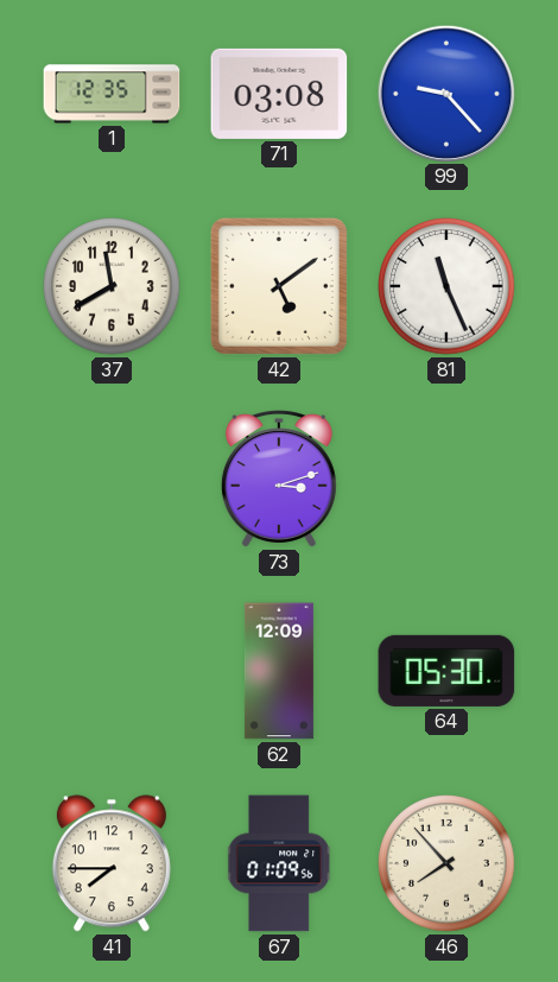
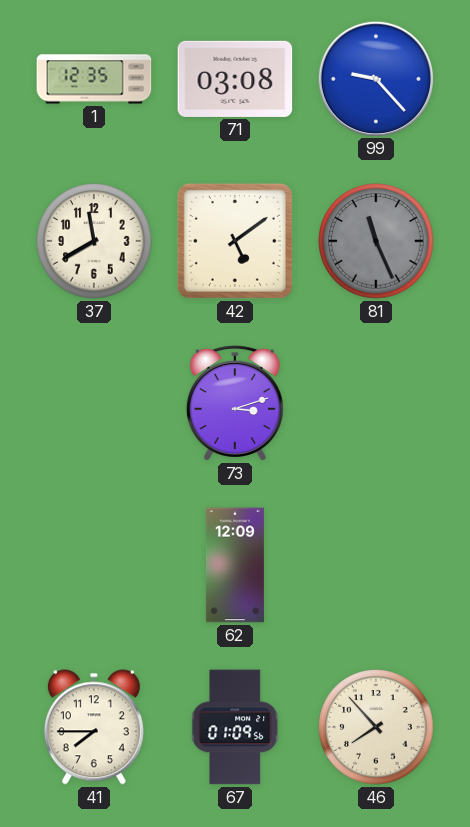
81 dial: white -> grey
64: 05:30 -> none
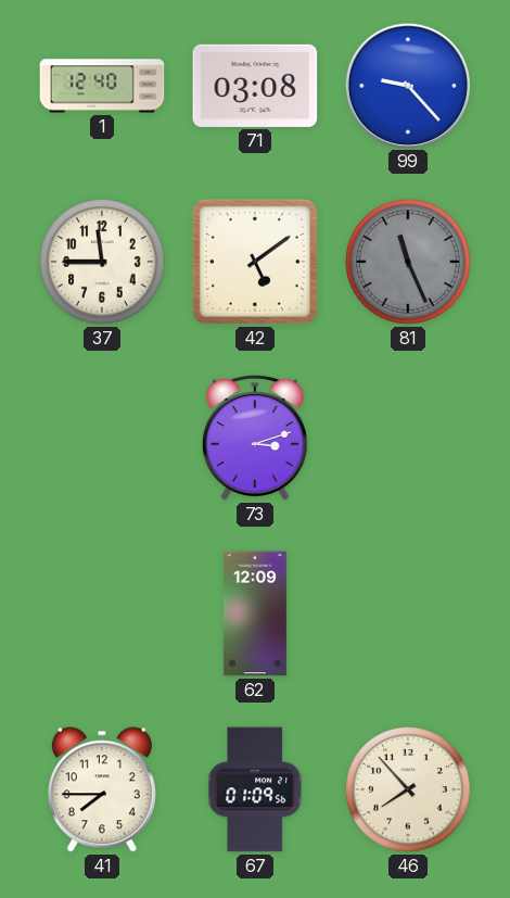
1: 12:35 -> 12:40
37: 11:40 -> 11:45
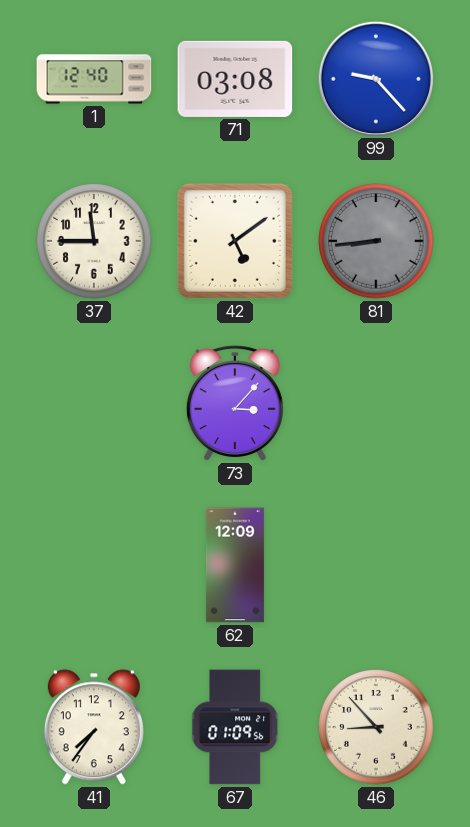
81: 11:26 -> 8:44
73: 3:12 -> 3:07
41: 7:45 -> 7:36
46: 7:53 -> 8:53
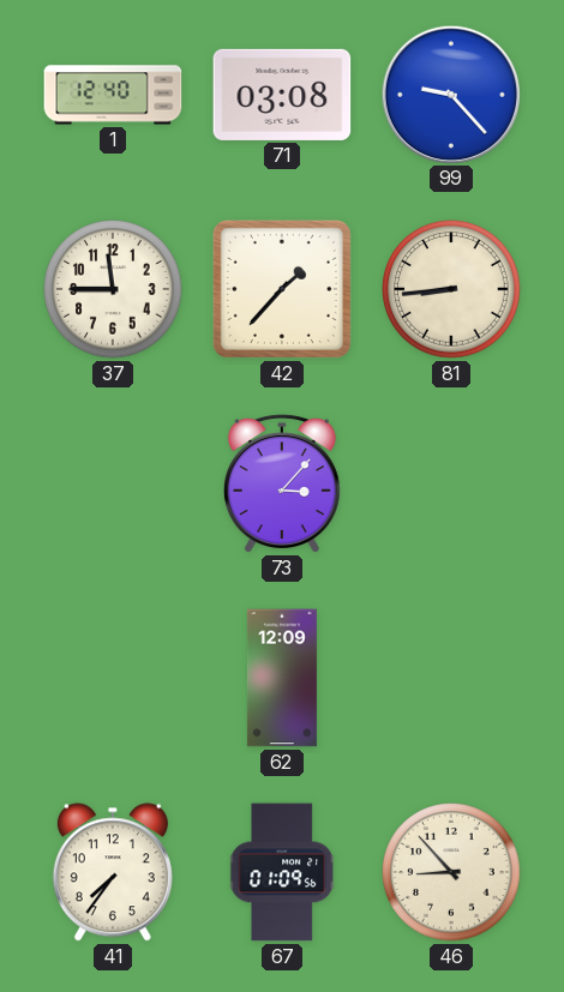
42: 5:09 -> 1:37
81 dial: grey -> cream
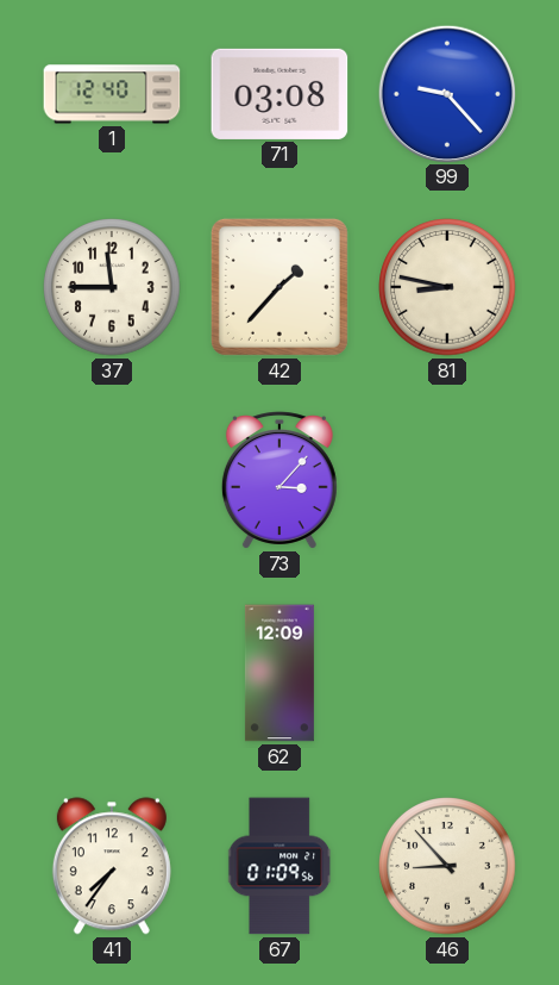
81: 8:44 -> 8:47
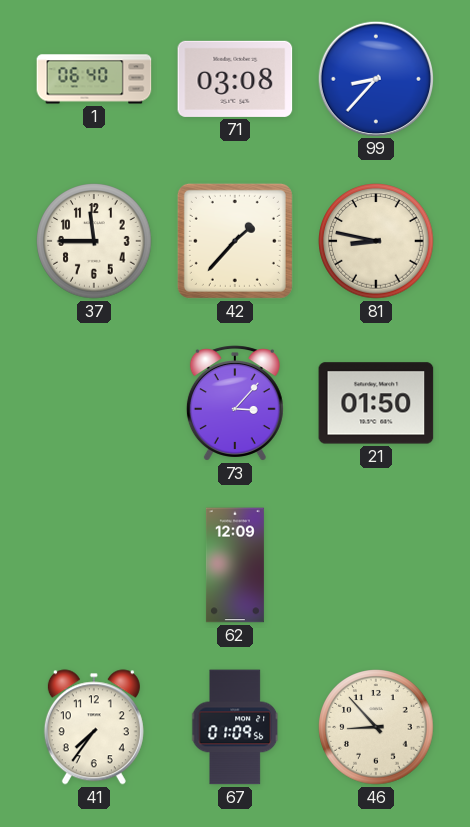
1: 12:40 -> 06:40
99: 9:23 -> 8:37
21: none -> 01:50
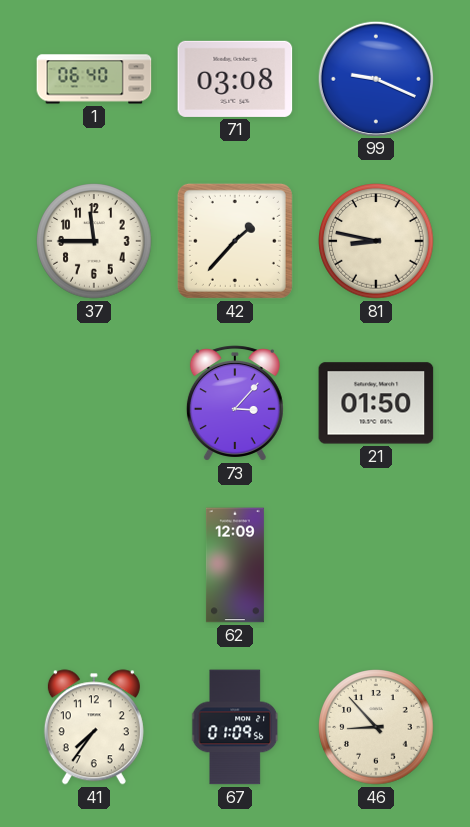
99: 8:37 -> 9:19
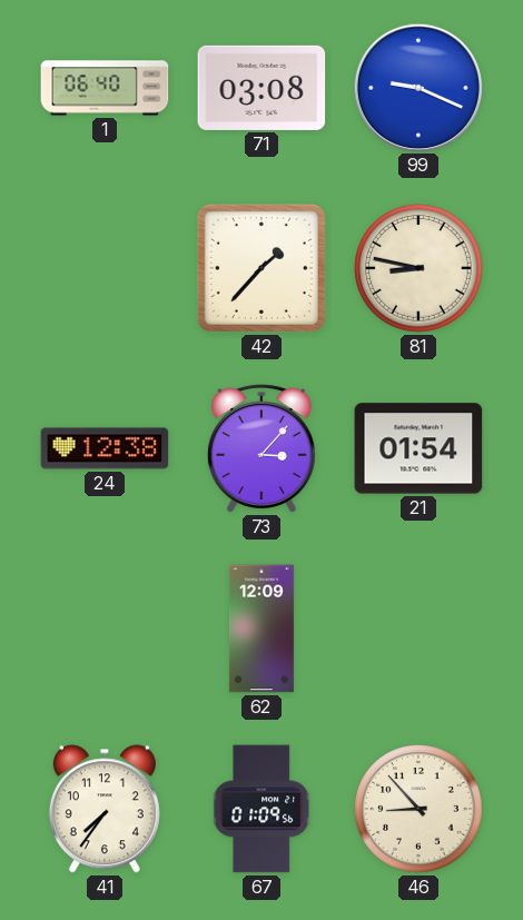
37: 11:45 -> none
24: none -> 12:38
21: 01:50 -> 01:54
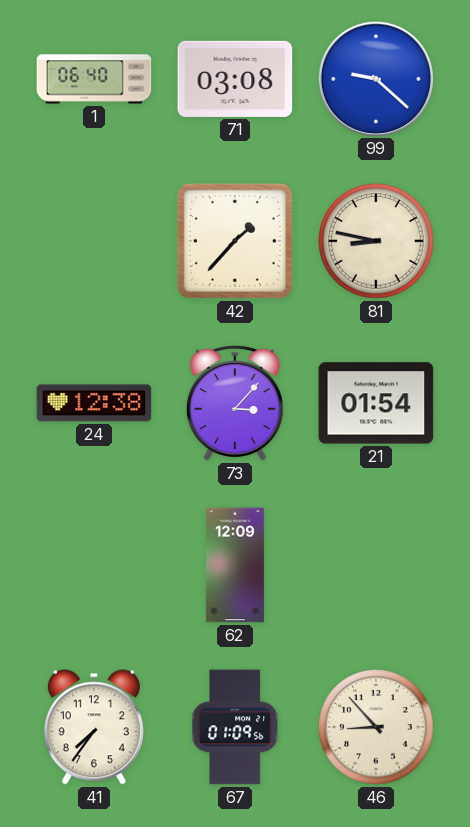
99: 9:19 -> 9:22
